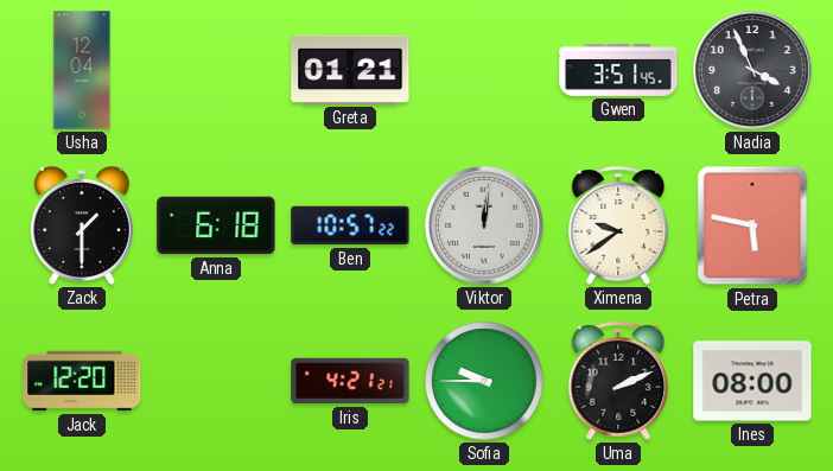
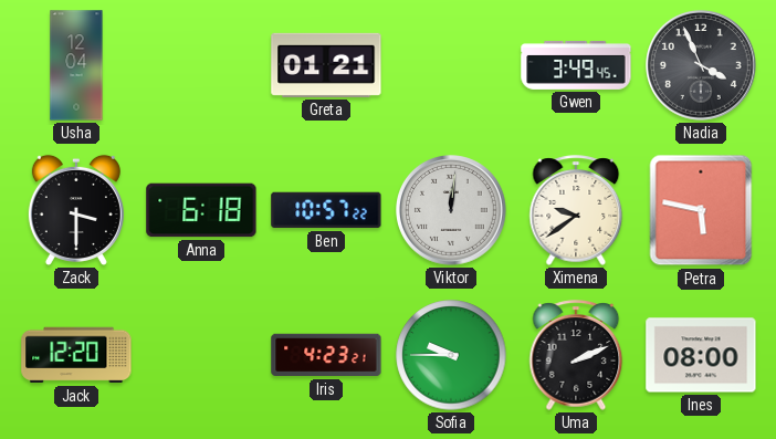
Gwen: 3:51 -> 3:49
Zack: 1:30 -> 3:30
Iris: 4:21 -> 4:23
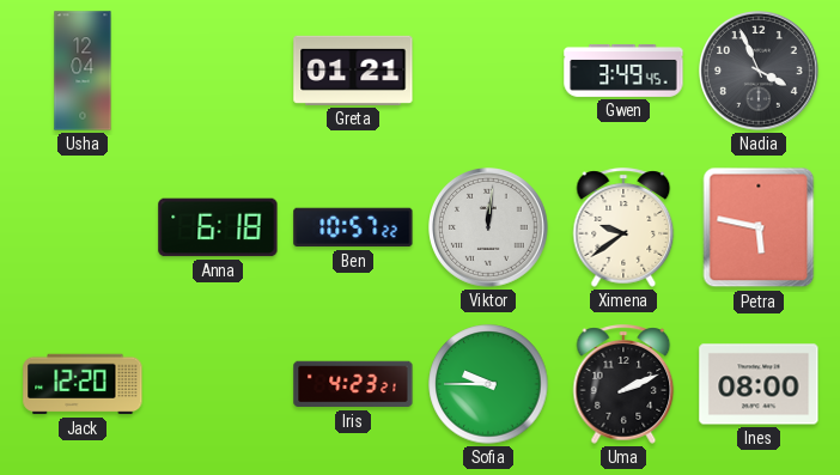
Zack: 3:30 -> none
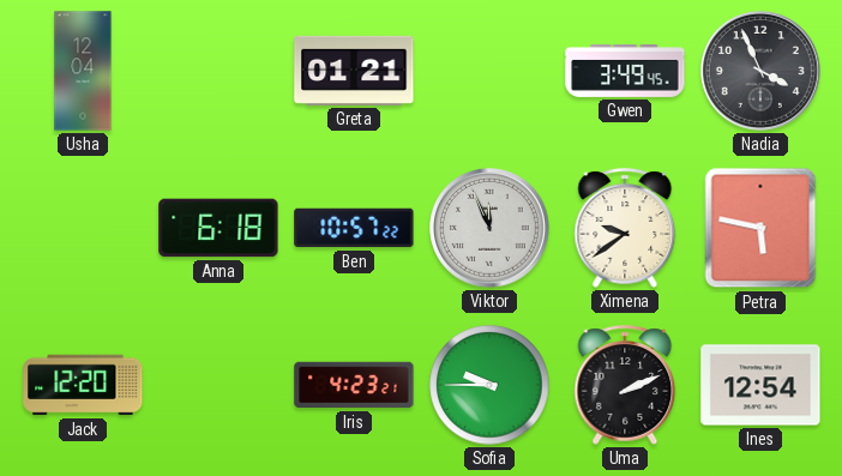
Viktor: 12:01 -> 11:56
Ines: 08:00 -> 12:54
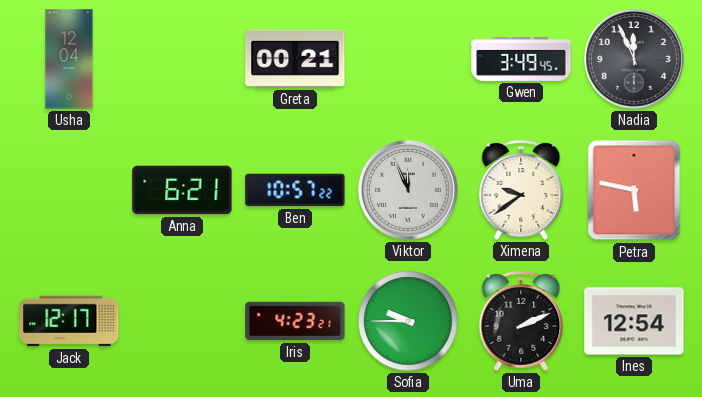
Greta: 01:21 -> 00:21
Nadia: 3:56 -> 11:56
Anna: 6:18 -> 6:21
Jack: 12:20 -> 12:17
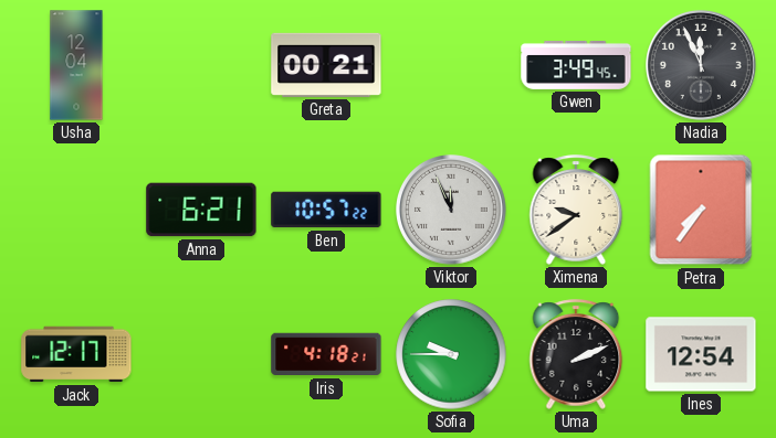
Petra: 5:47 -> 7:36
Iris: 4:23 -> 4:18
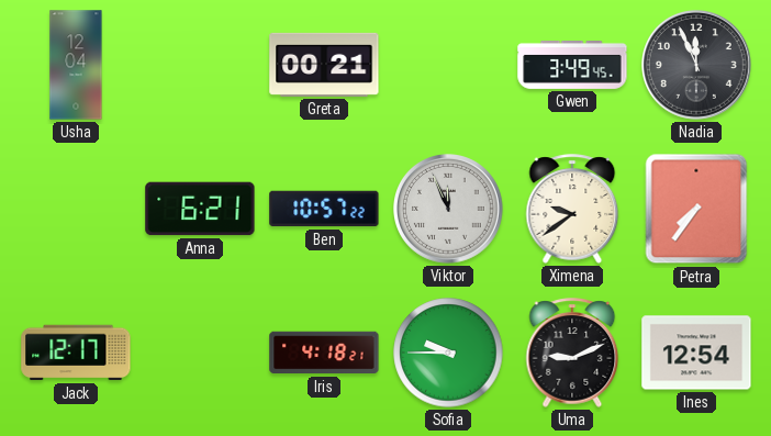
Uma: 2:11 -> 9:11
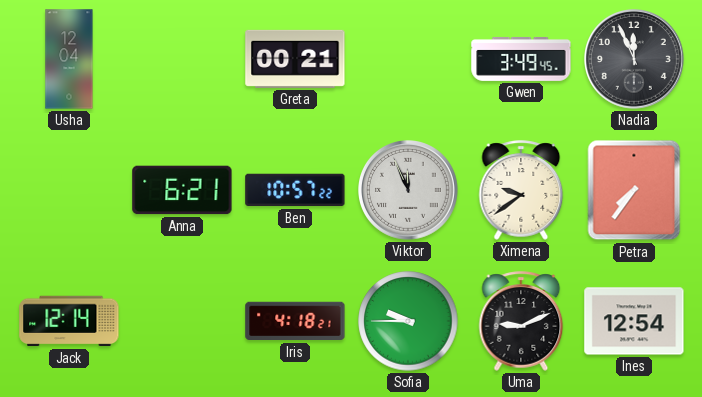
Jack: 12:17 -> 12:14
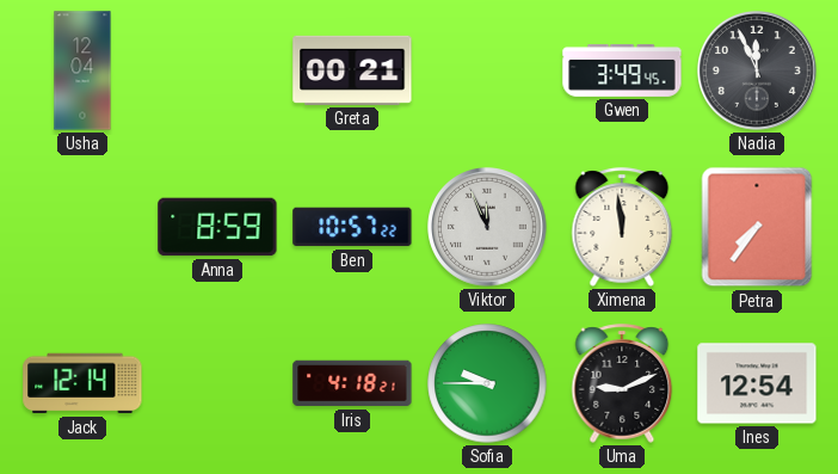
Anna: 6:21 -> 8:59
Ximena: 9:39 -> 11:59
